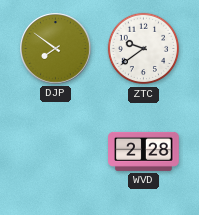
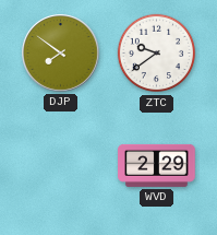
WVD: 2:28 -> 2:29
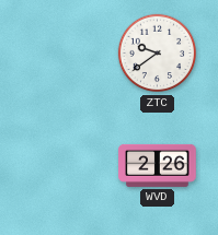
DJP: 7:51 -> none
WVD: 2:29 -> 2:26
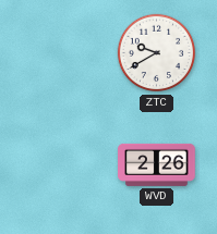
ZTC: 9:39 -> 9:40
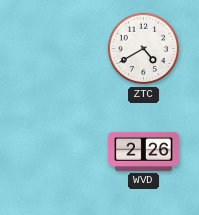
ZTC: 9:40 -> 4:40
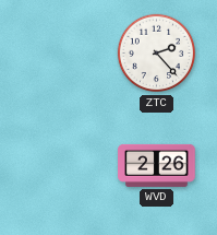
ZTC: 4:40 -> 2:23
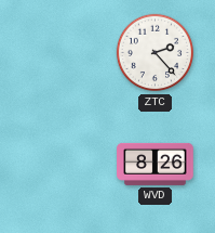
WVD: 2:26 -> 8:26
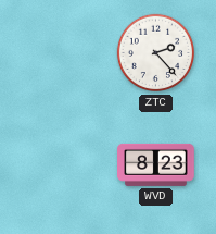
WVD: 8:26 -> 8:23
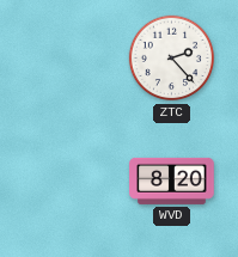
WVD: 8:23 -> 8:20
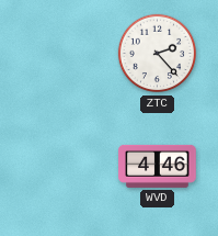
WVD: 8:20 -> 4:46
